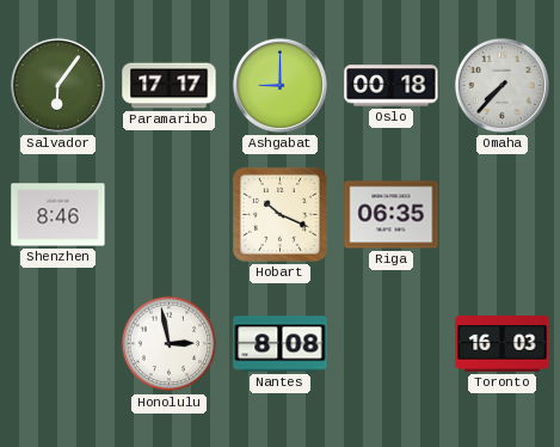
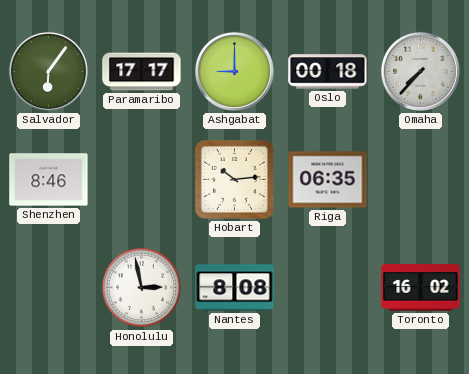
Hobart: 10:19 -> 10:14
Toronto: 16:03 -> 16:02
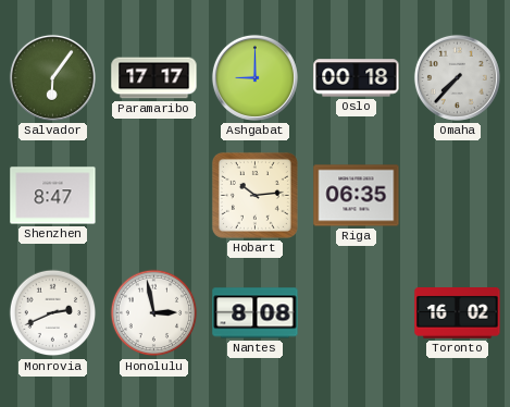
Shenzhen: 8:46 -> 8:47
Monrovia: none -> 2:41
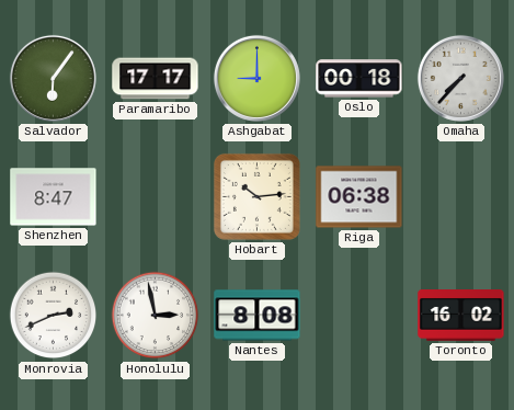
Riga: 06:35 -> 06:38
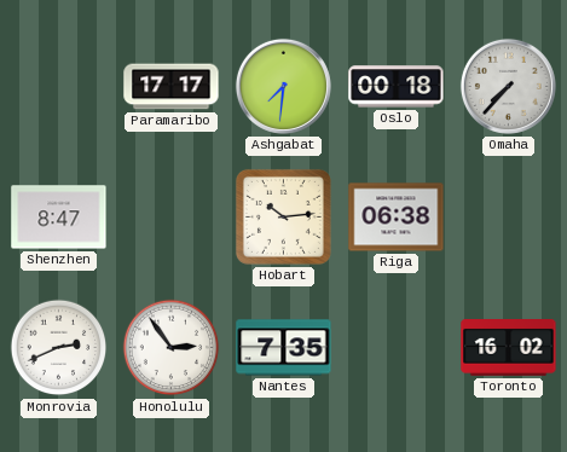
Salvador: 6:06 -> none
Ashgabat: 9:00 -> 7:31
Honolulu: 2:58 -> 2:54
Nantes: 8:08 -> 7:35
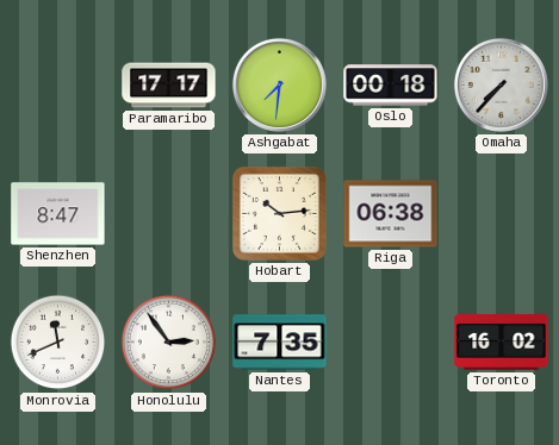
Monrovia: 2:41 -> 11:41
